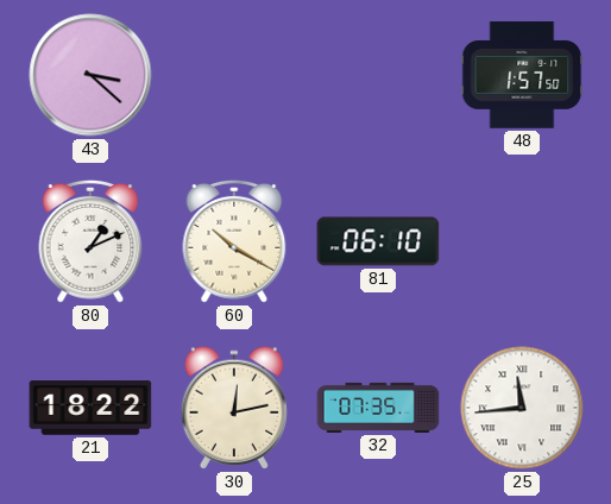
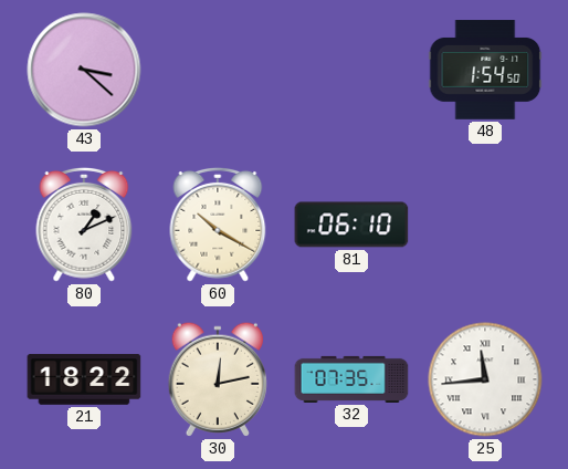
48: 1:57 -> 1:54
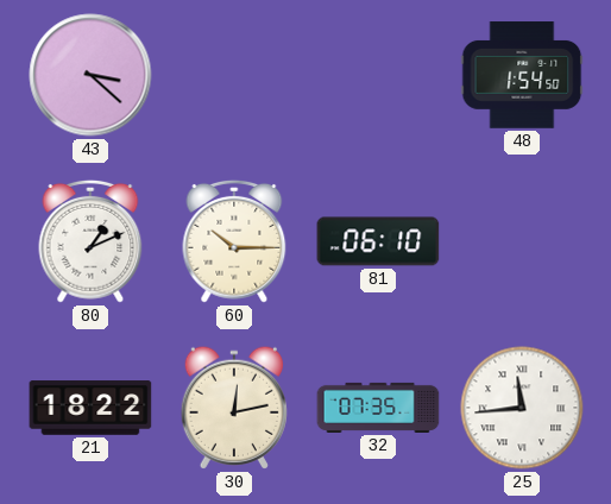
60: 10:20 -> 10:15
